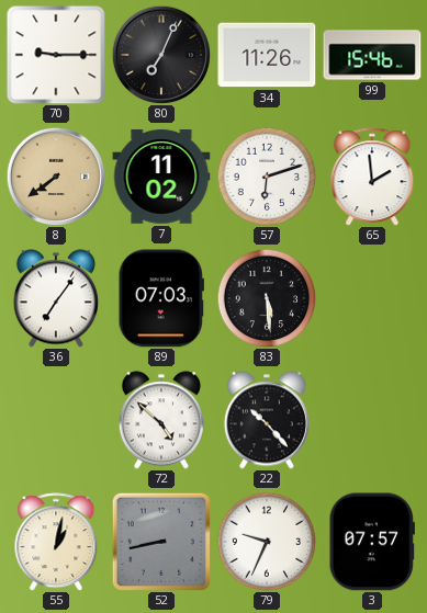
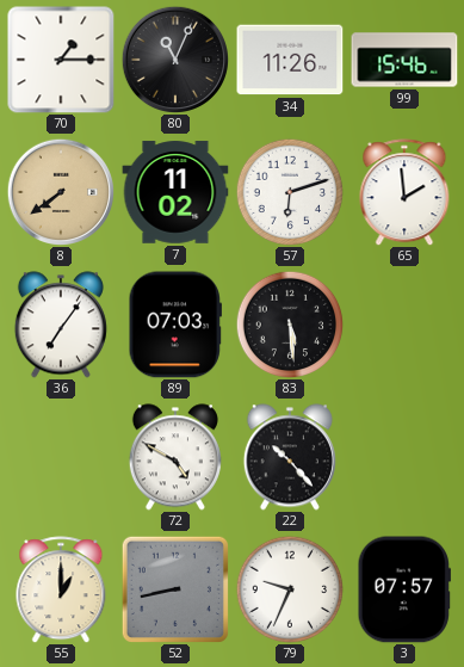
70: 9:15 -> 1:15
80: 7:04 -> 11:04
72: 4:52 -> 4:50
55: 1:02 -> 1:00
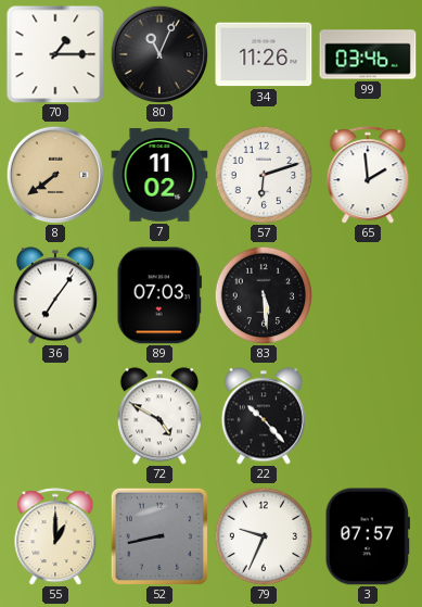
99: 15:46 -> 03:46
